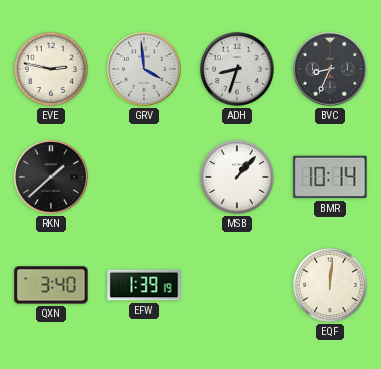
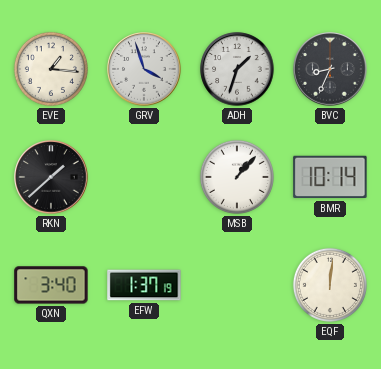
EVE: 2:47 -> 1:16
GRV: 3:59 -> 3:57
ADH: 8:33 -> 1:33
EFW: 1:39 -> 1:37
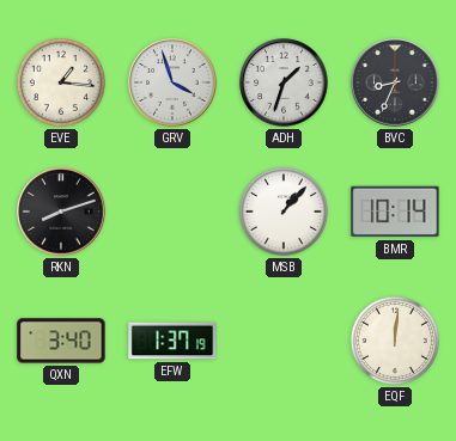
RKN: 1:38 -> 8:12
